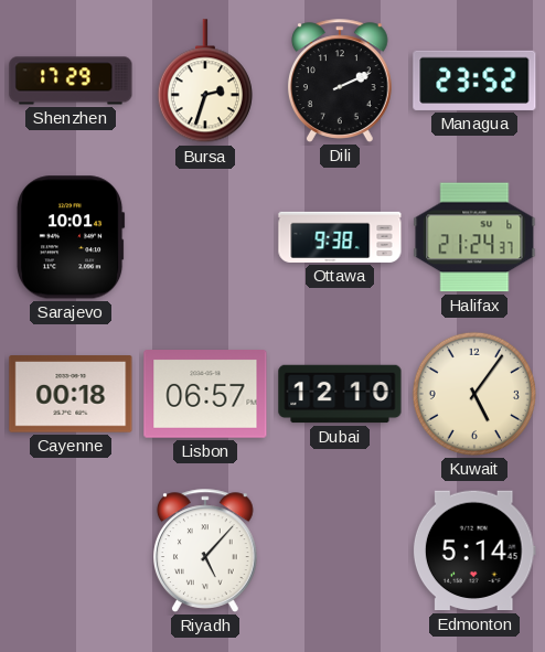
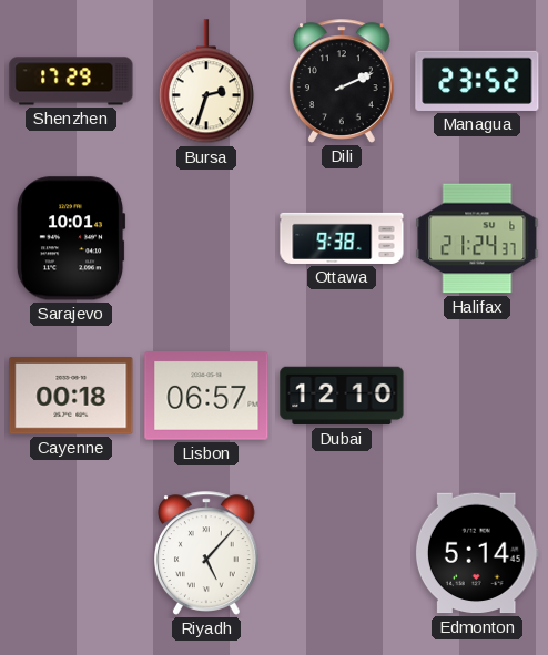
Kuwait: 5:06 -> none
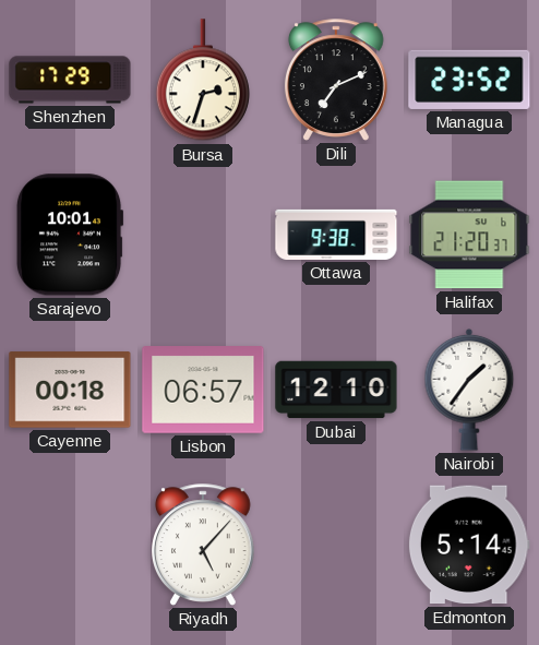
Dili: 2:11 -> 7:11
Halifax: 21:24 -> 21:20
Nairobi: none -> 1:36
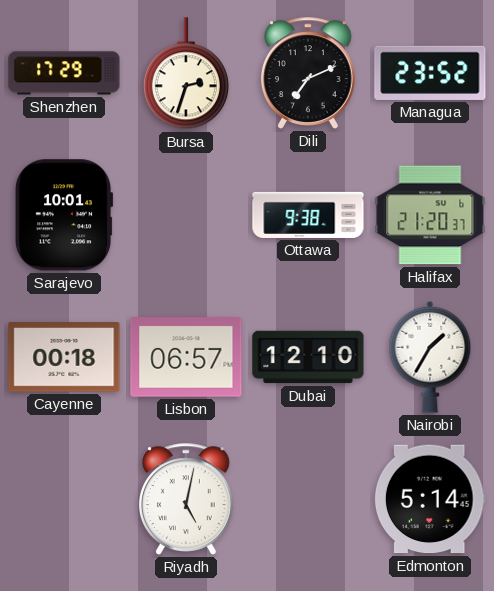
Nairobi: 1:36 -> 1:35
Riyadh: 5:07 -> 5:02
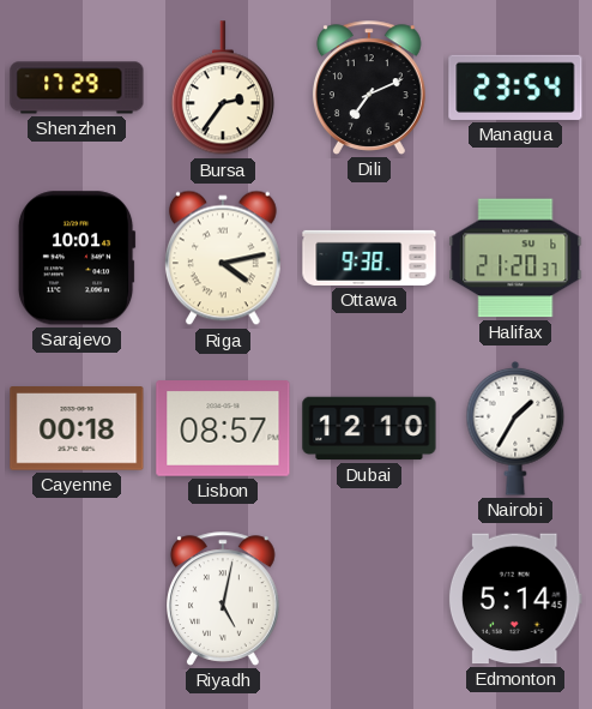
Bursa: 2:33 -> 2:36
Managua: 23:52 -> 23:54
Riga: none -> 4:13
Lisbon: 06:57 -> 08:57
